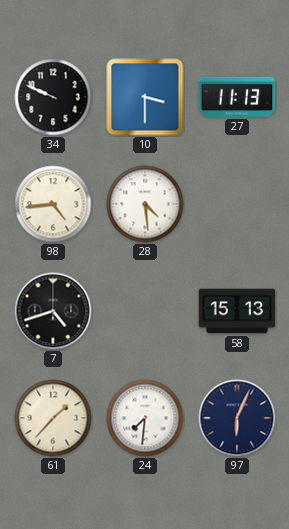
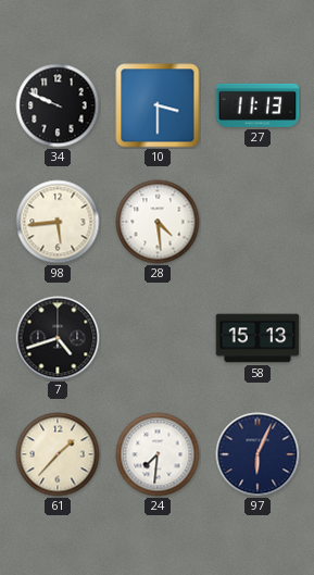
98: 4:44 -> 5:44
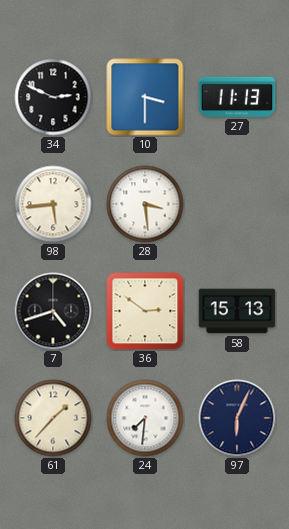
34: 9:49 -> 2:49
28: 4:29 -> 3:29
36: none -> 2:51
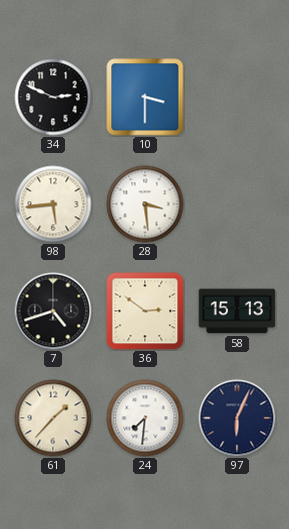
27: 11:13 -> none
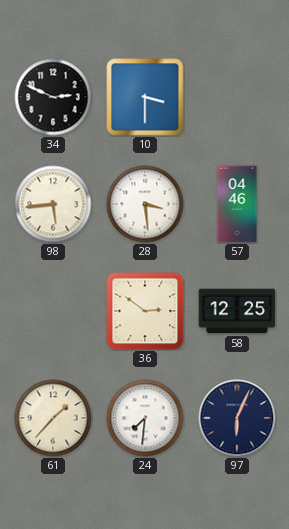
57: none -> 04:46
7: 4:42 -> none
58: 15:13 -> 12:25
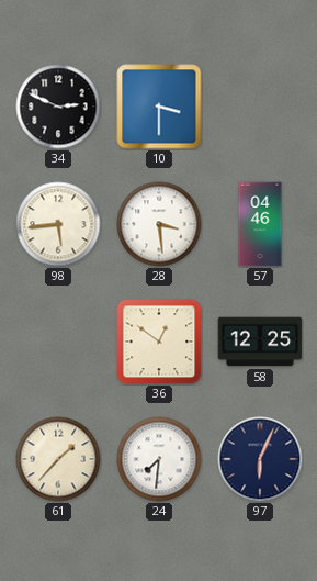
36: 2:51 -> 12:51
